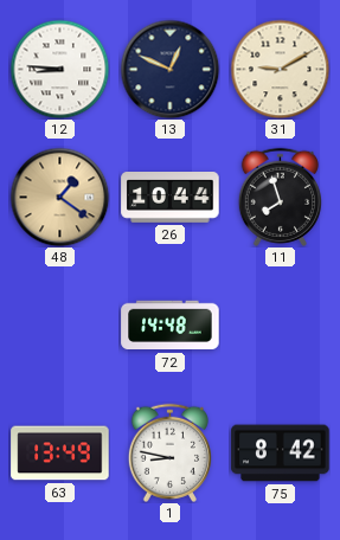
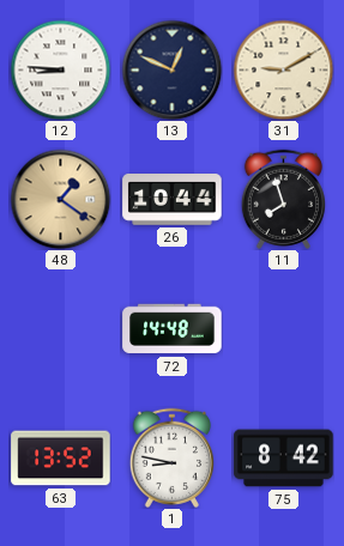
63: 13:49 -> 13:52
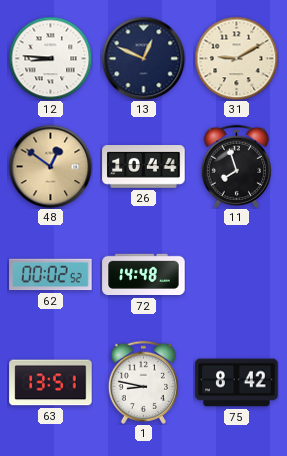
48: 1:21 -> 12:51
62: none -> 00:02
63: 13:52 -> 13:51
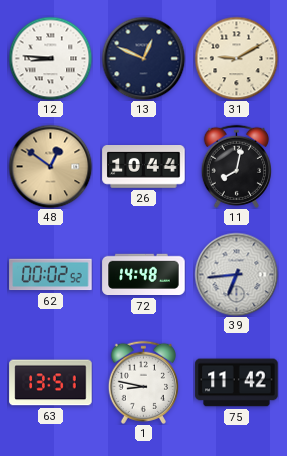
11: 7:57 -> 8:02
39: none -> 6:44
75: 8:42 -> 11:42
